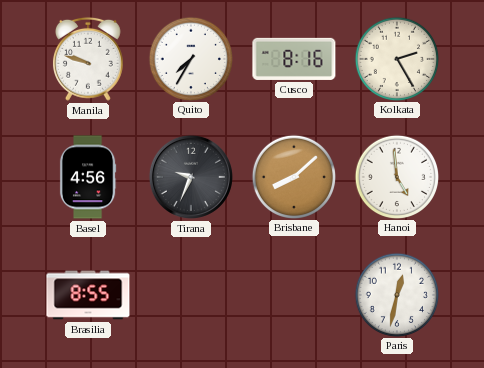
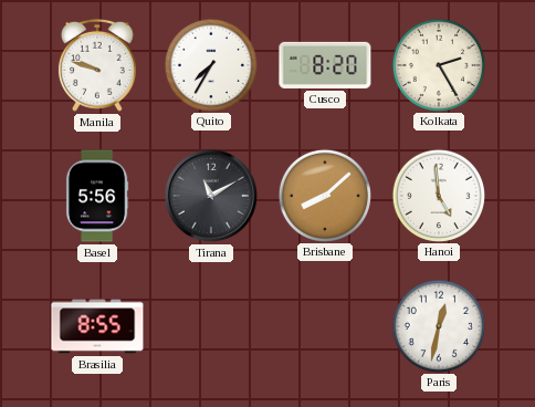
Cusco: 8:16 -> 8:20
Basel: 4:56 -> 5:56
Tirana: 9:34 -> 11:10
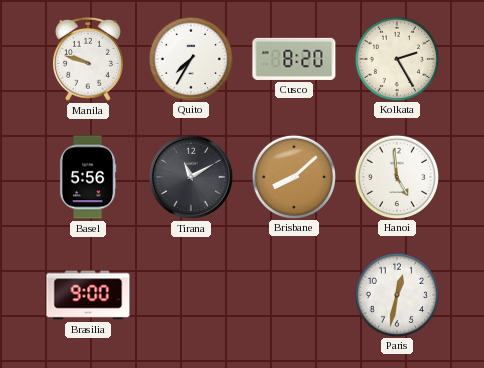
Brasilia: 8:55 -> 9:00
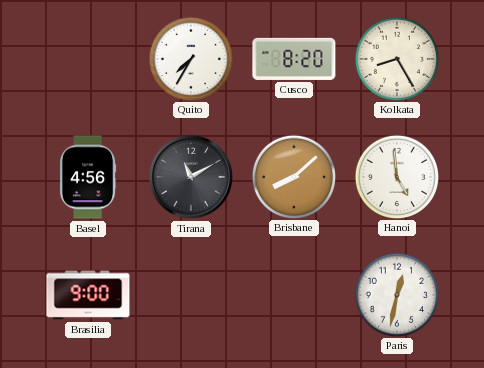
Manila: 9:48 -> none
Kolkata: 2:25 -> 8:25
Basel: 5:56 -> 4:56
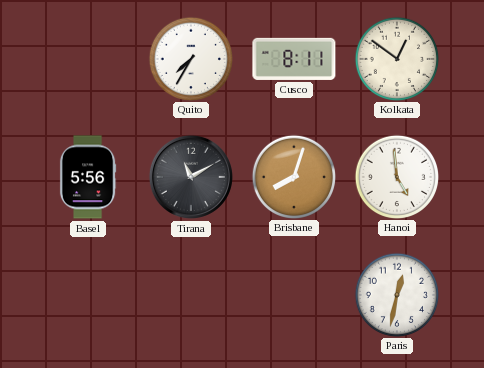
Cusco: 8:20 -> 8:11
Kolkata: 8:25 -> 12:51
Basel: 4:56 -> 5:56
Brisbane: 8:08 -> 8:03
Brasilia: 9:00 -> none
